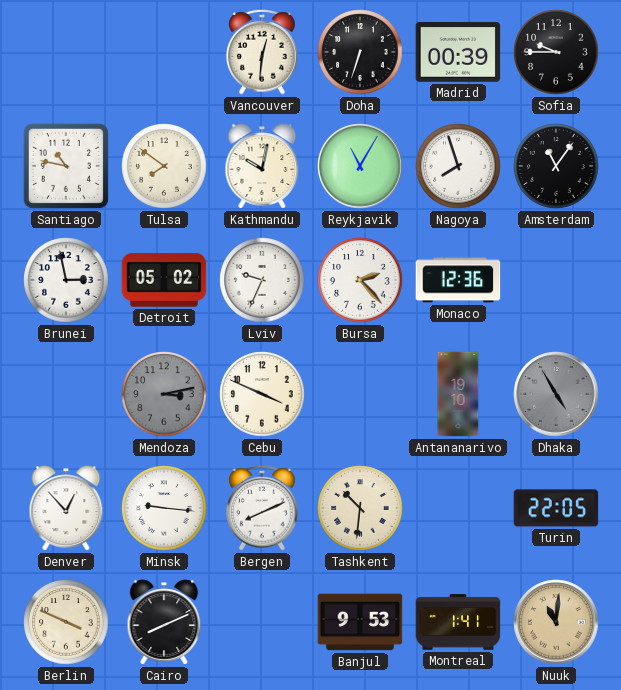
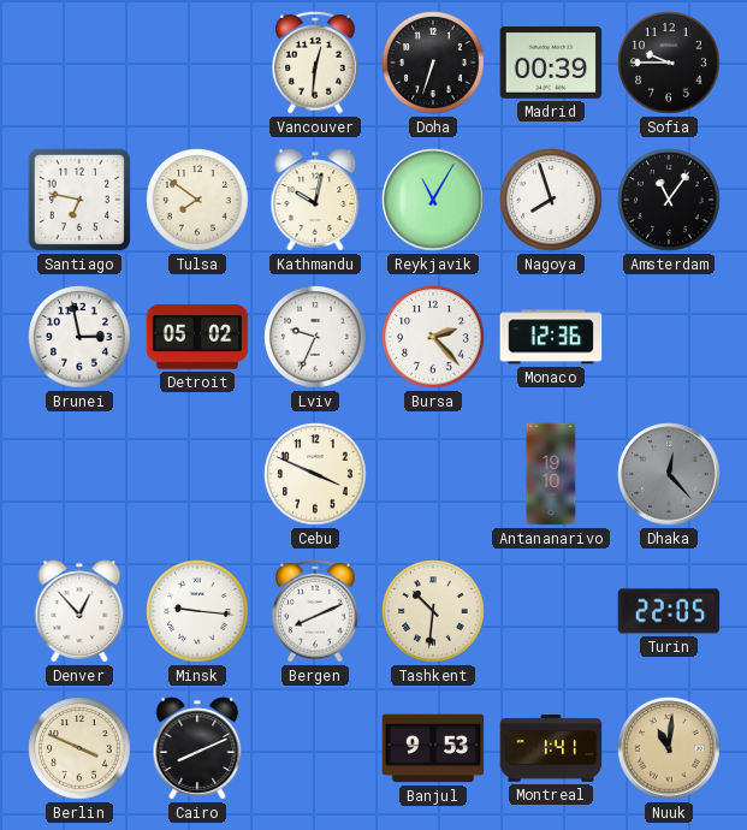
Santiago: 10:47 -> 6:47
Mendoza: 3:13 -> none
Dhaka: 4:55 -> 12:23
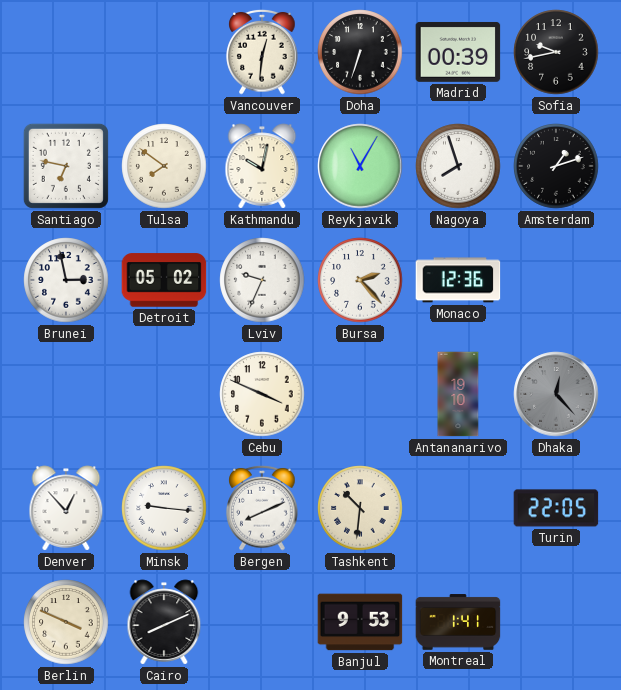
Sofia: 9:45 -> 9:43
Amsterdam: 11:06 -> 1:12
Nuuk: 11:01 -> none
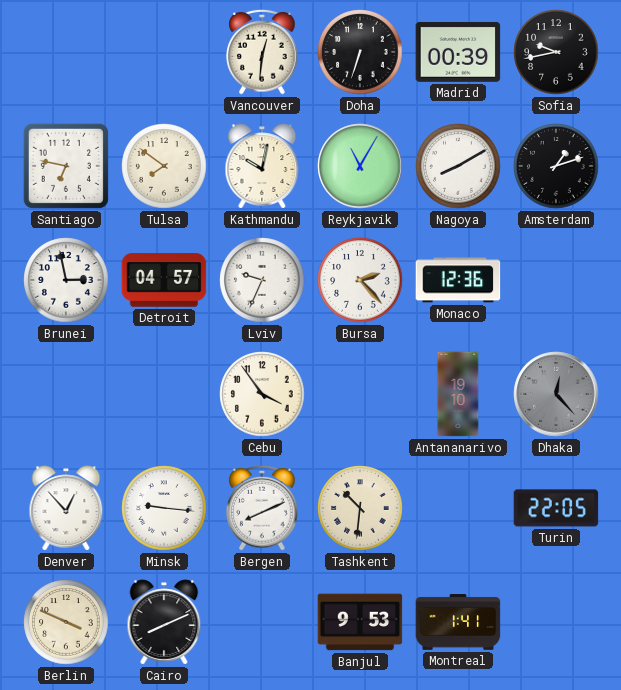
Nagoya: 7:57 -> 8:10
Detroit: 05:02 -> 04:57
Cebu: 3:49 -> 3:54
